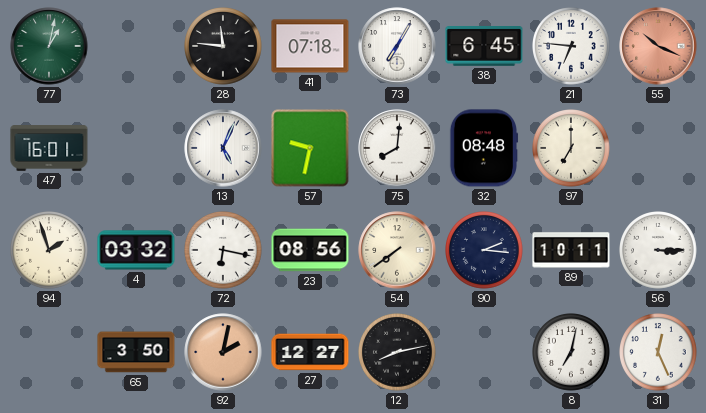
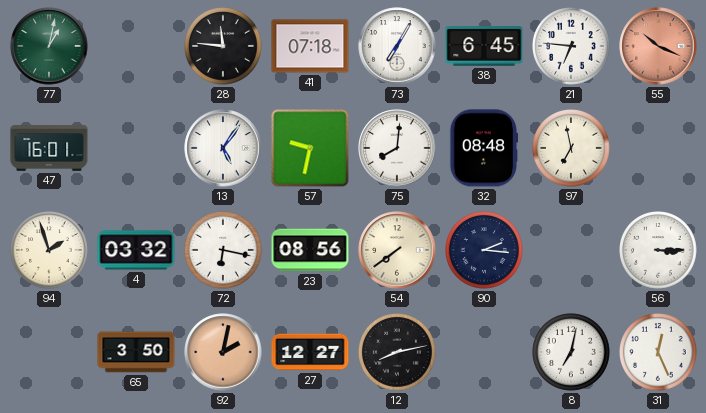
13: 5:04 -> 5:06
97: 7:00 -> 6:58
89: 10:11 -> none
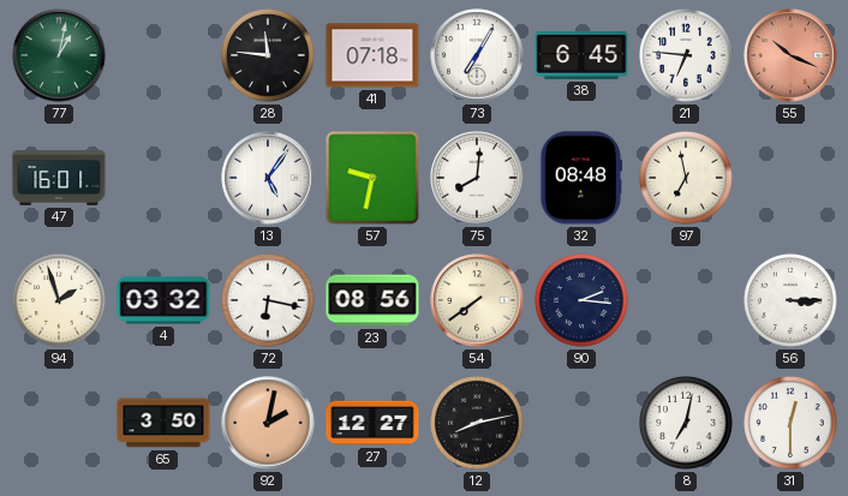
31: 12:26 -> 12:30
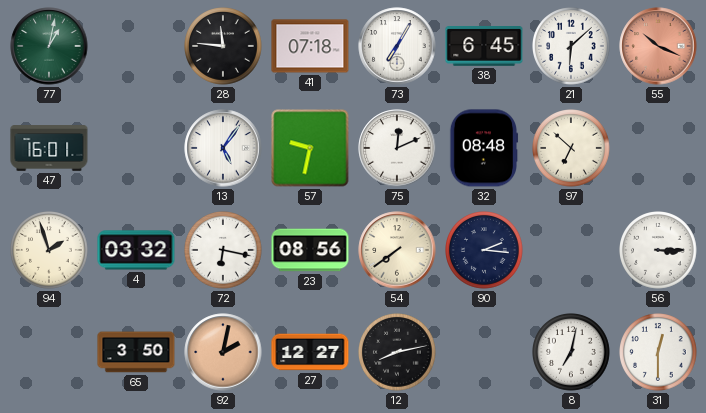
21: 6:46 -> 6:08
75: 8:01 -> 12:11
97: 6:58 -> 6:52
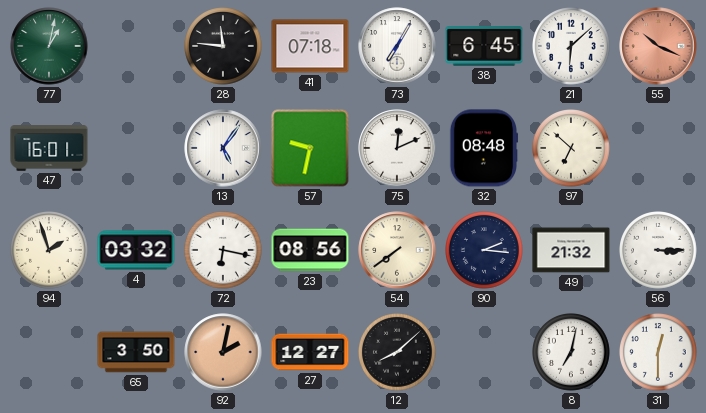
49: none -> 21:32
12: 8:13 -> 8:08
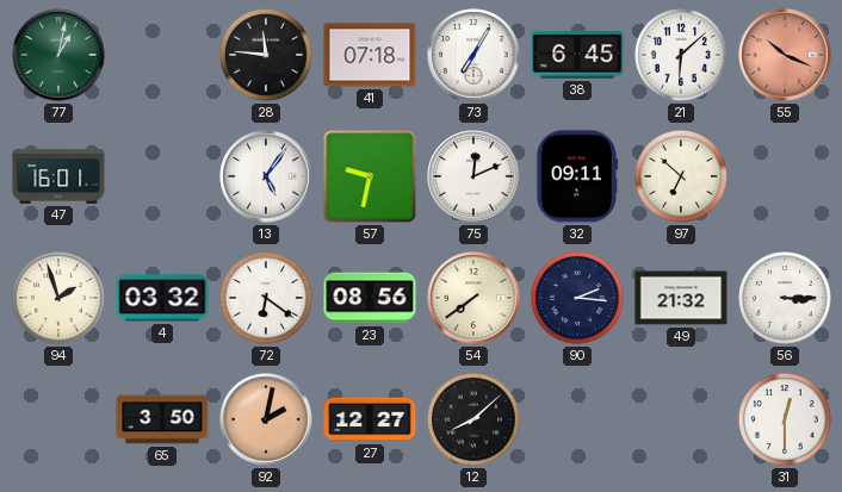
32: 08:48 -> 09:11
72: 6:17 -> 6:21
8: 7:02 -> none
